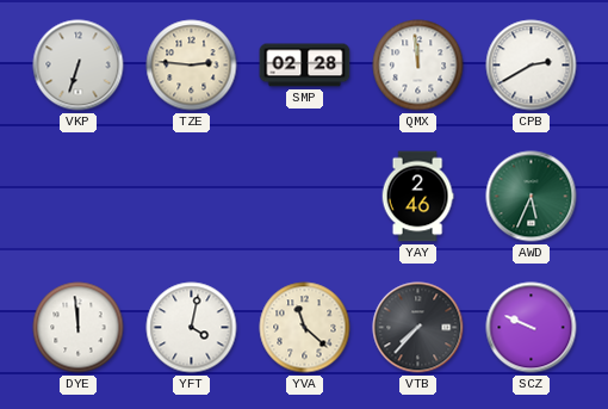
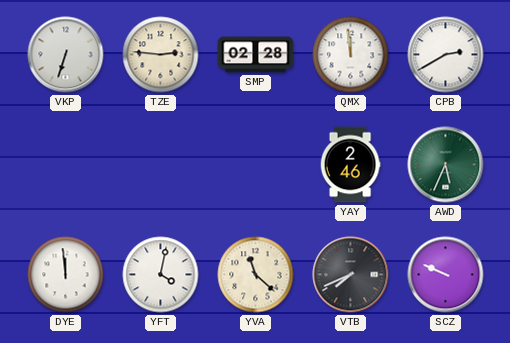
VTB: 7:37 -> 7:41
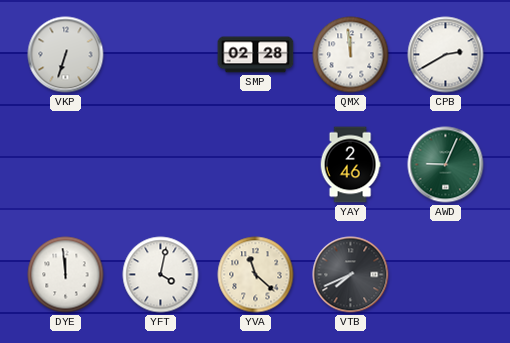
TZE: 2:46 -> none
AWD: 5:34 -> 9:04
SCZ: 9:49 -> none
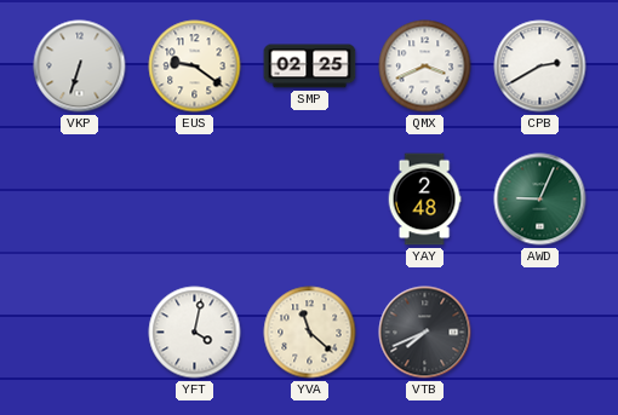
EUS: none -> 9:21
SMP: 02:28 -> 02:25
QMX: 11:59 -> 3:41
YAY: 2:46 -> 2:48
DYE: 11:59 -> none
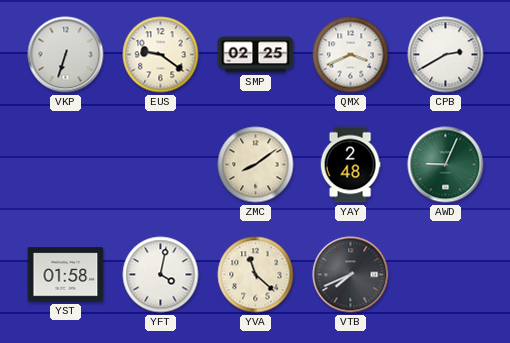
ZMC: none -> 8:09
YST: none -> 01:58
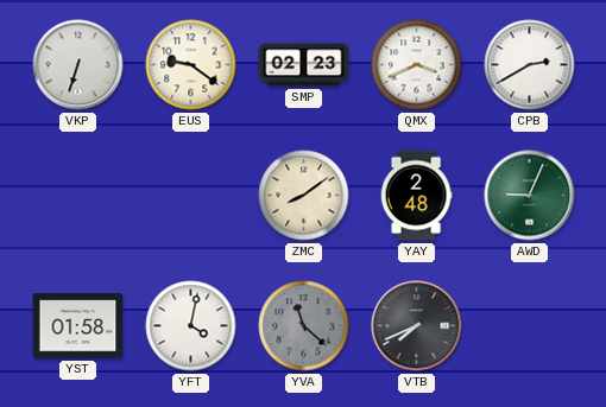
SMP: 02:25 -> 02:23
YVA dial: cream -> grey
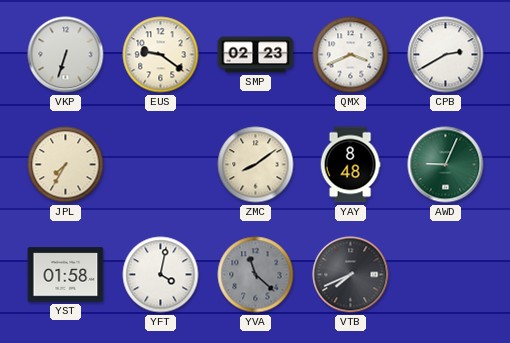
JPL: none -> 7:35
YAY: 2:48 -> 8:48
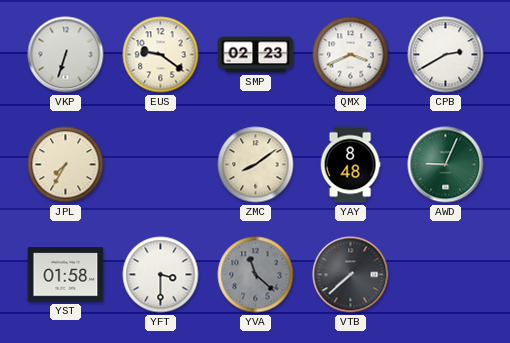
YFT: 4:02 -> 3:30
VTB: 7:41 -> 7:38
